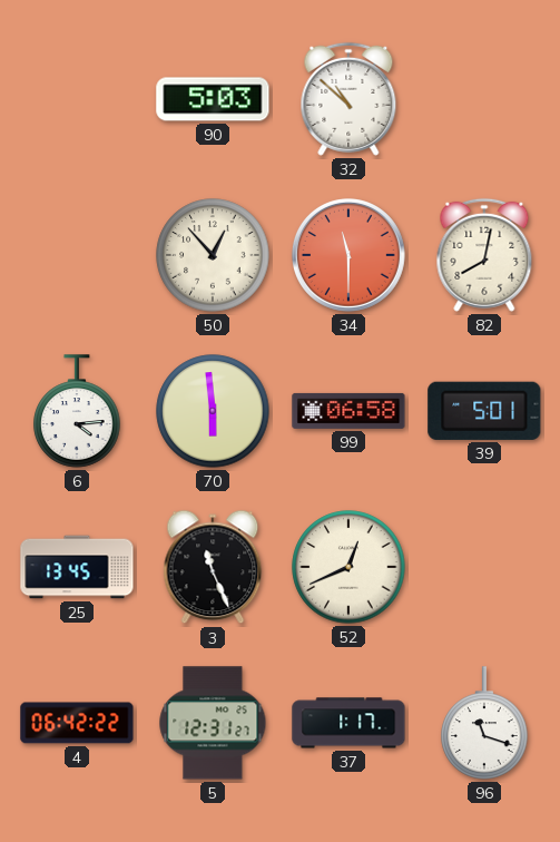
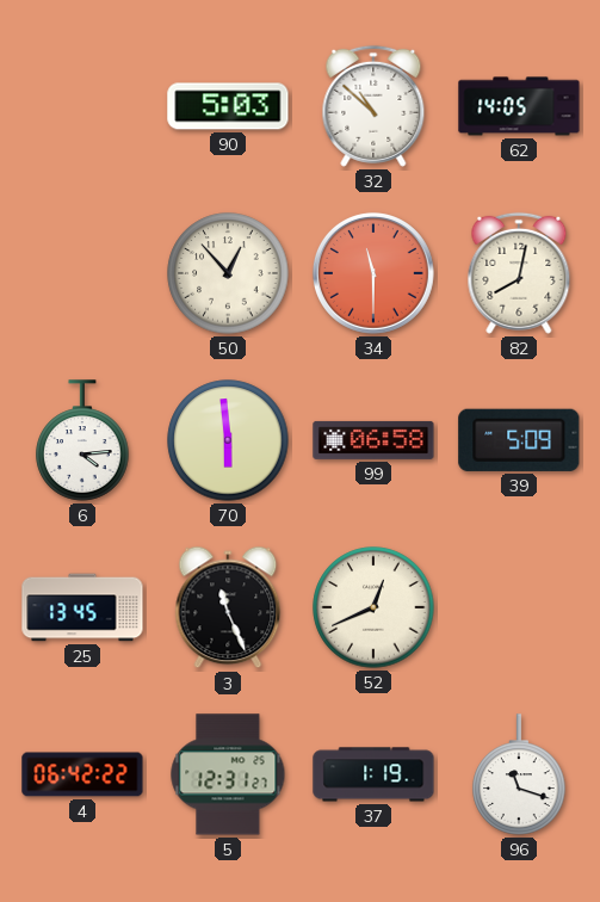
62: none -> 14:05
39: 5:01 -> 5:09
37: 1:17 -> 1:19
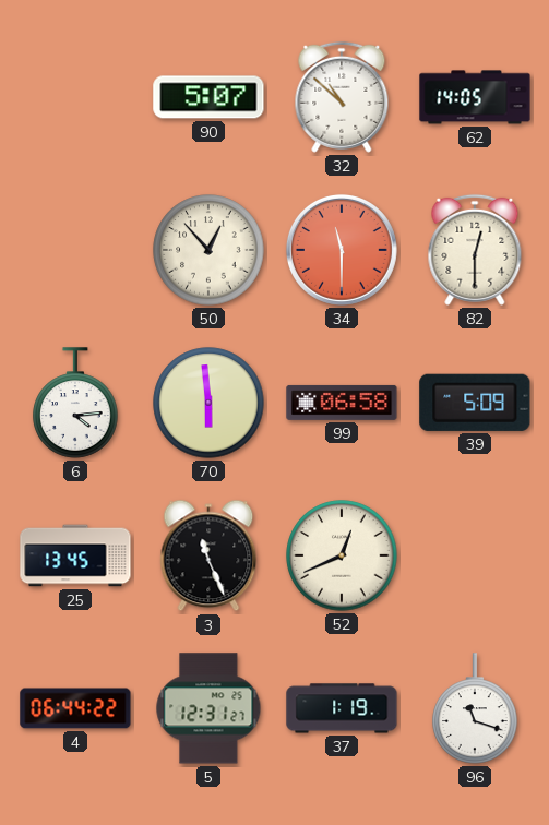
90: 5:03 -> 5:07
82: 8:02 -> 12:30
4: 06:42 -> 06:44
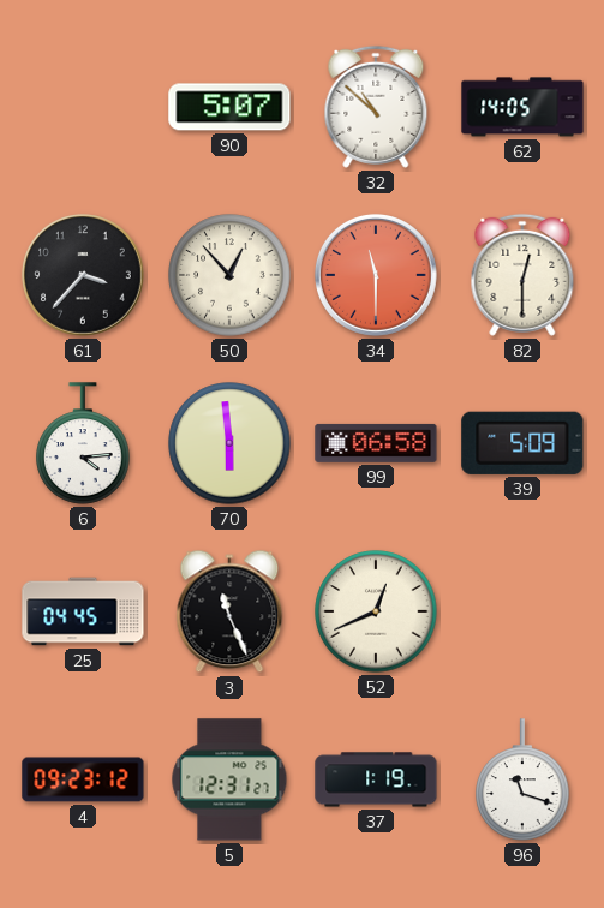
61: none -> 3:37
25: 13:45 -> 04:45
4: 06:44 -> 09:23
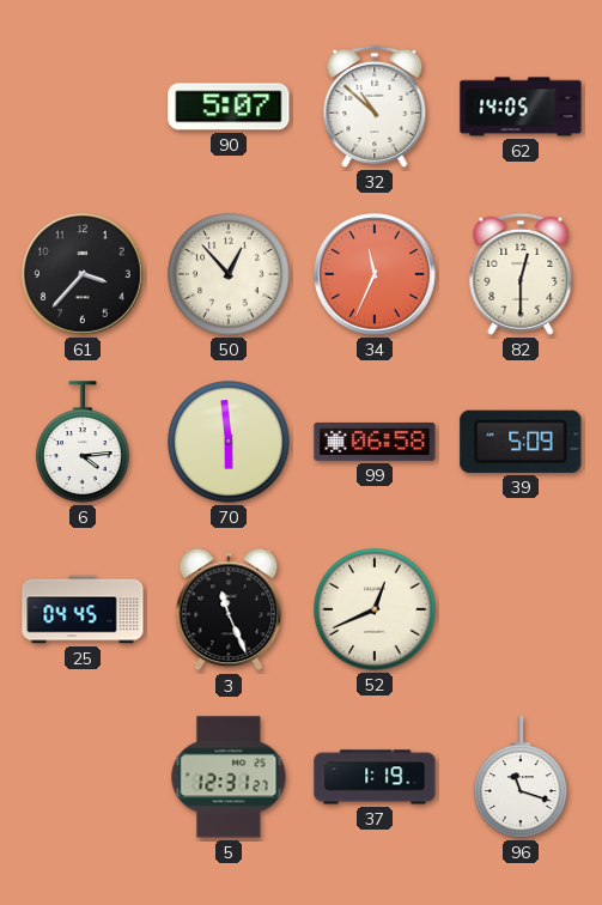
34: 11:30 -> 11:34
4: 09:23 -> none
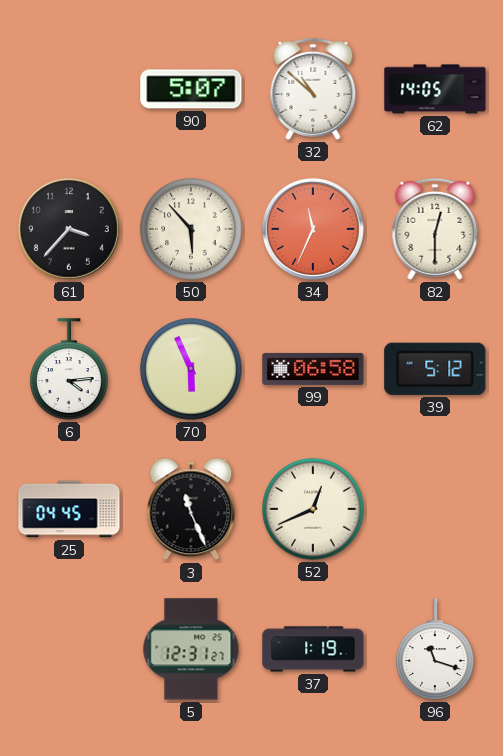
50: 12:53 -> 5:53
70: 5:59 -> 5:56
39: 5:09 -> 5:12
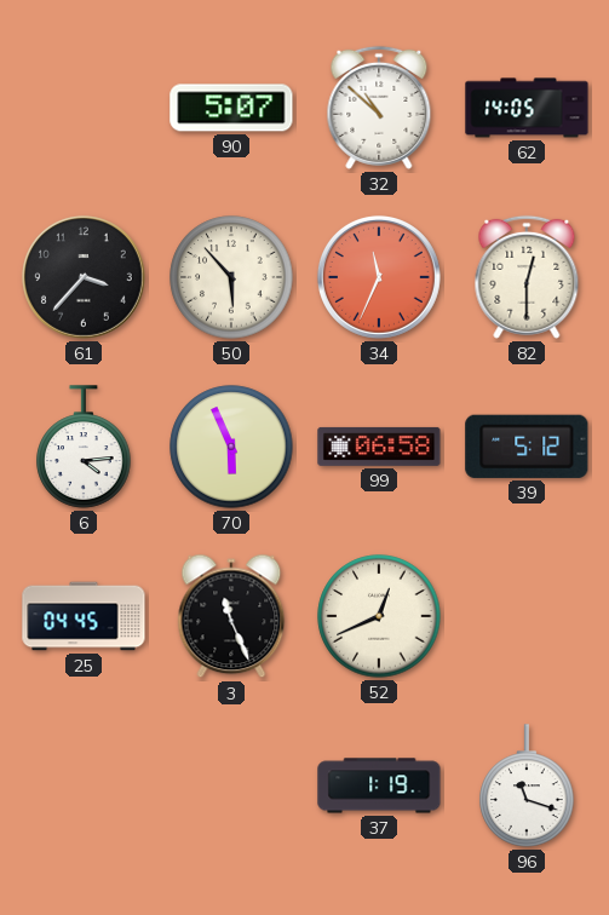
5: 12:31 -> none
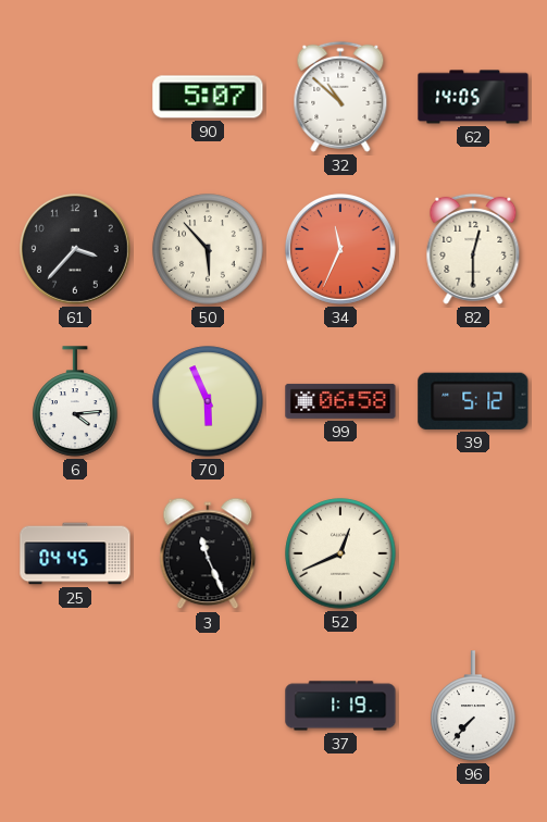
96: 11:18 -> 7:37
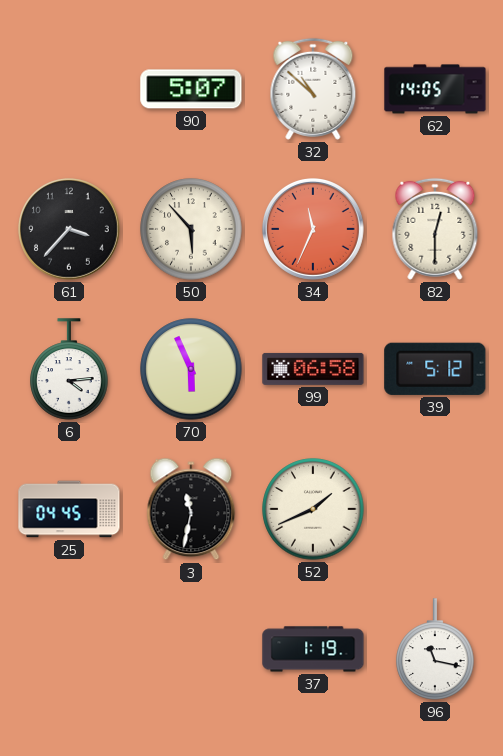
3: 11:26 -> 11:32
52: 12:41 -> 1:41
96: 7:37 -> 11:17
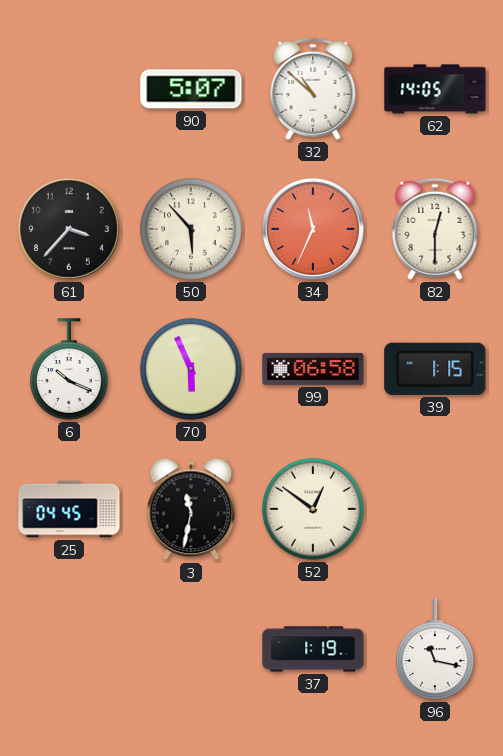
6: 4:14 -> 10:19
39: 5:12 -> 1:15
52: 1:41 -> 12:51
